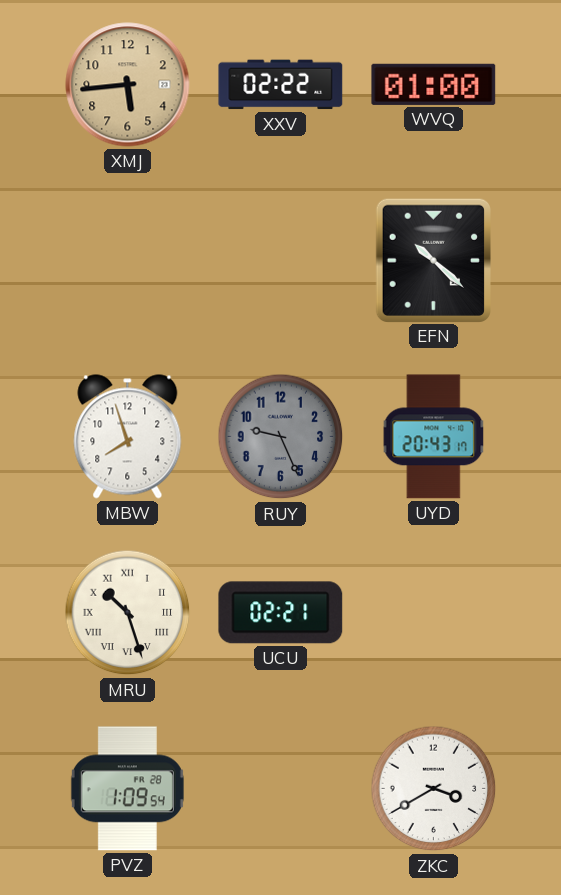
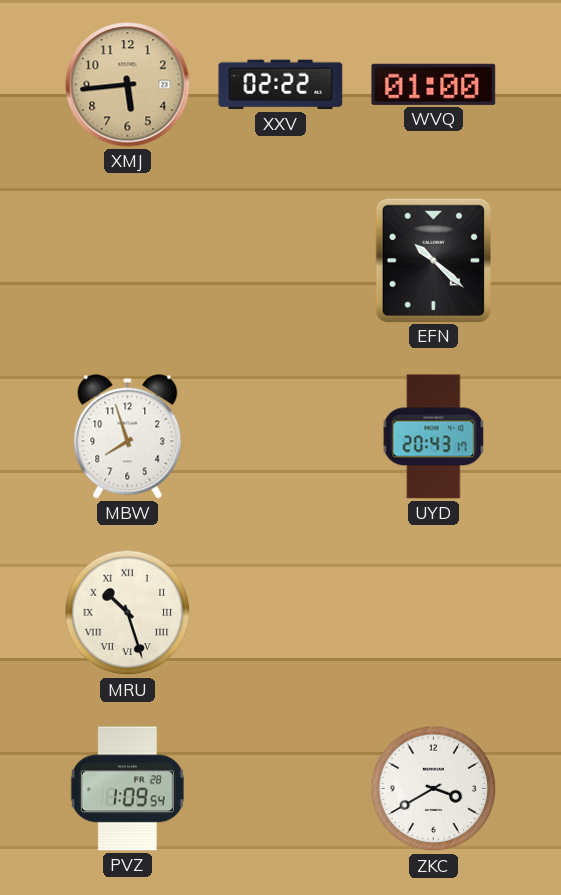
RUY: 9:26 -> none
UCU: 02:21 -> none
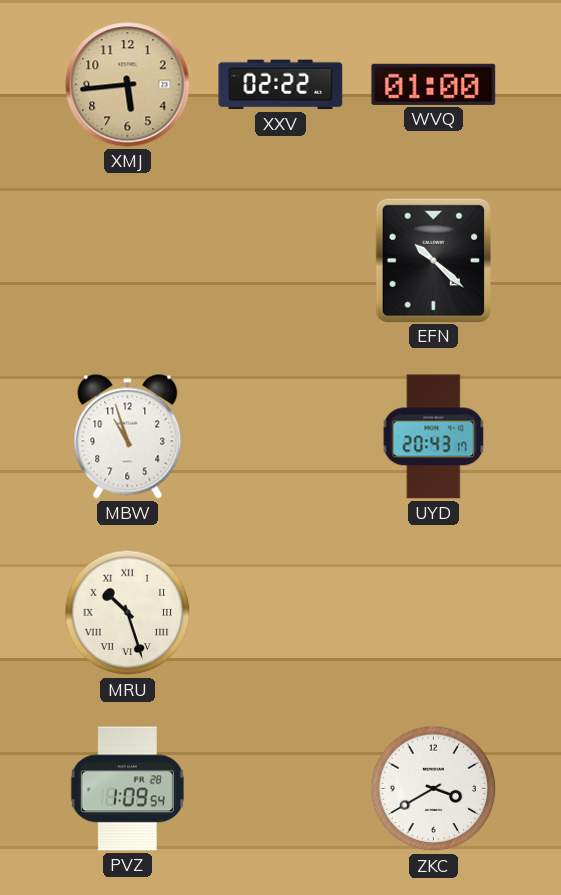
MBW: 7:57 -> 10:57
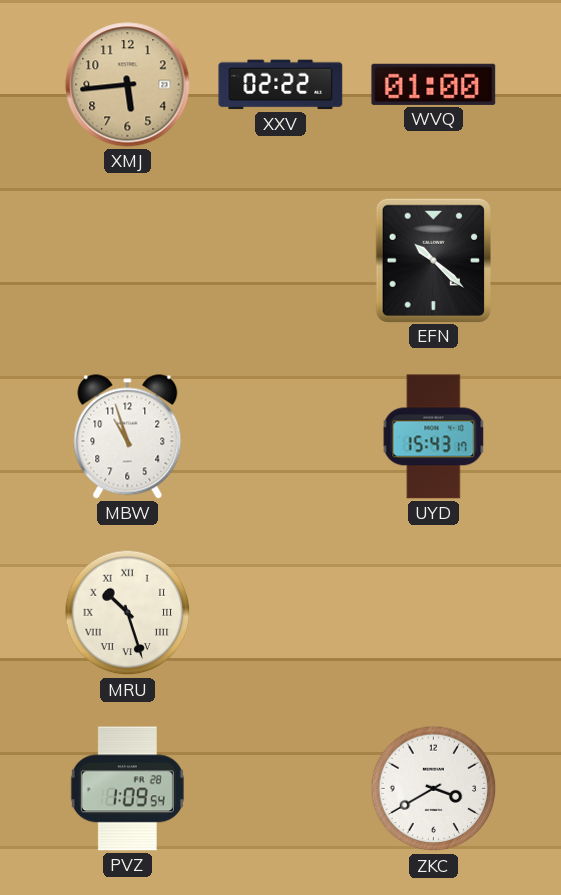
UYD: 20:43 -> 15:43
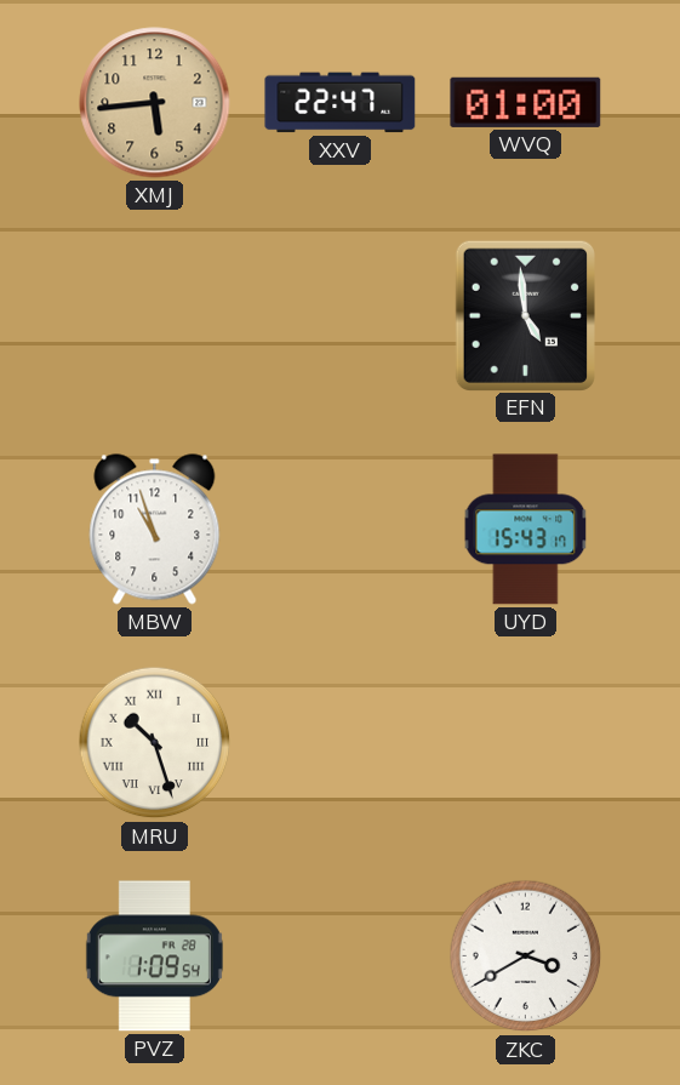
XXV: 02:22 -> 22:47
EFN: 10:22 -> 4:59
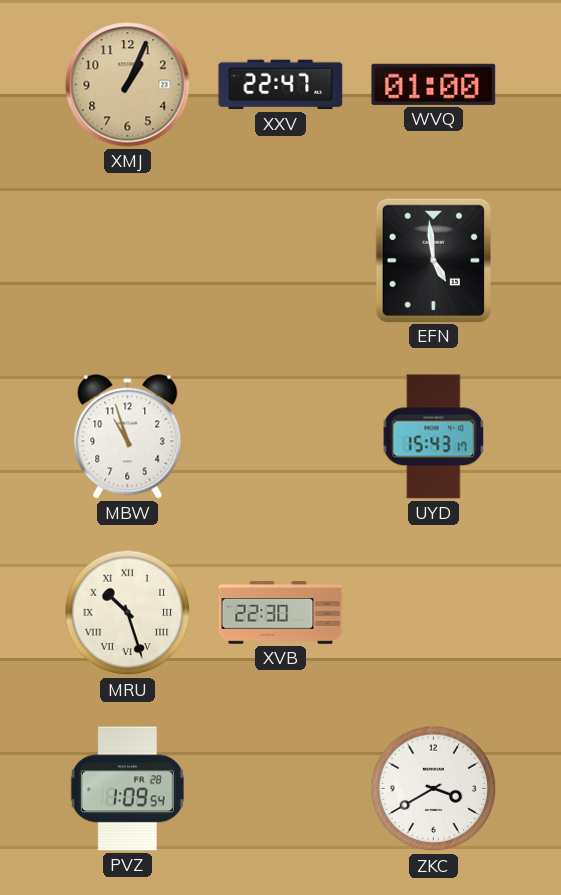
XMJ: 5:44 -> 1:04
XVB: none -> 22:30
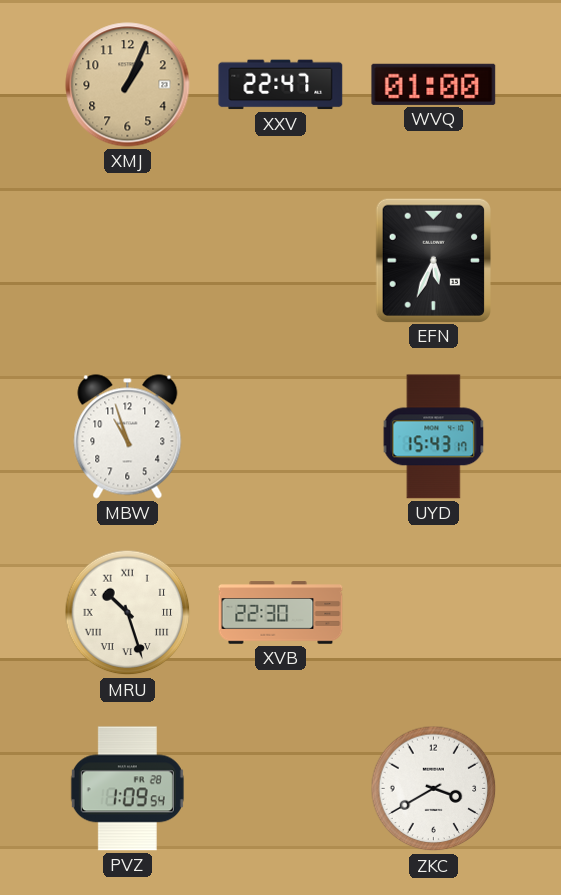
EFN: 4:59 -> 5:34
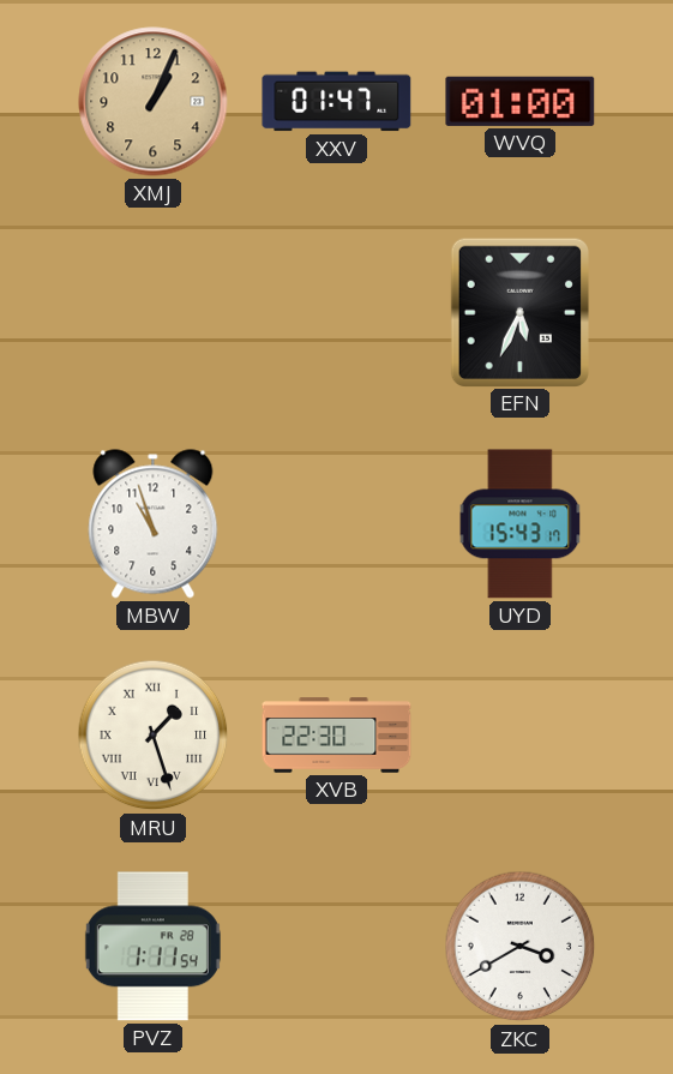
XXV: 22:47 -> 01:47
MRU: 10:27 -> 1:27
PVZ: 1:09 -> 1:11
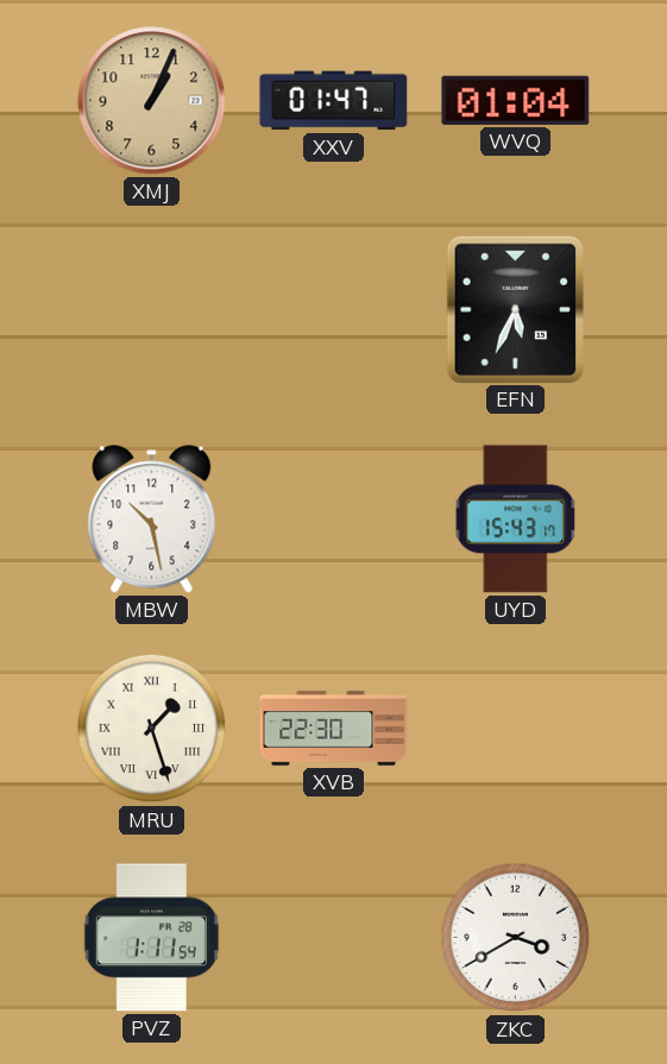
WVQ: 01:00 -> 01:04
MBW: 10:57 -> 10:28
